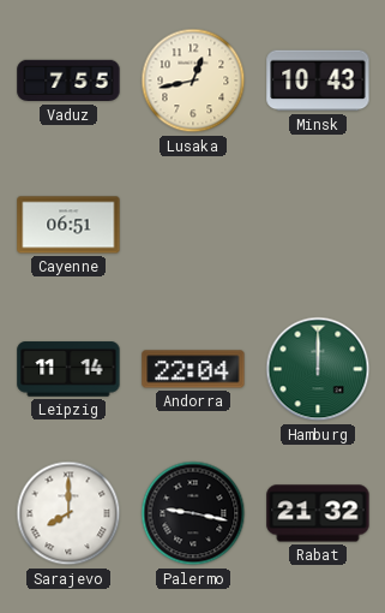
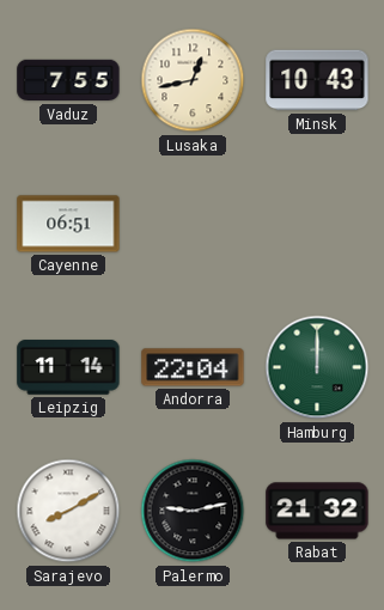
Sarajevo: 8:00 -> 8:10
Palermo: 9:17 -> 9:13
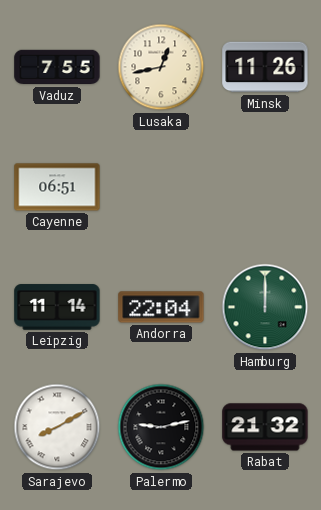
Minsk: 10:43 -> 11:26
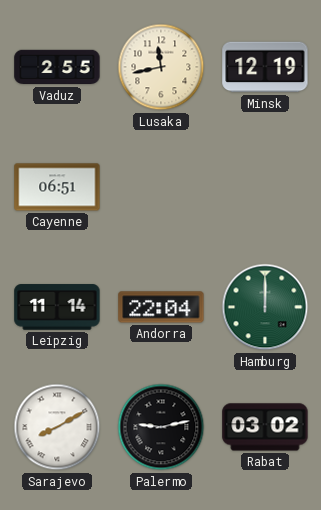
Vaduz: 7:55 -> 2:55
Lusaka: 12:43 -> 11:43
Minsk: 11:26 -> 12:19
Rabat: 21:32 -> 03:02
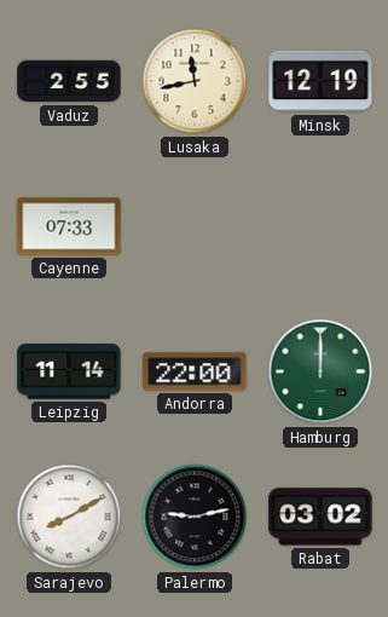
Cayenne: 06:51 -> 07:33
Andorra: 22:04 -> 22:00
